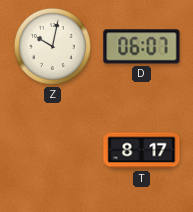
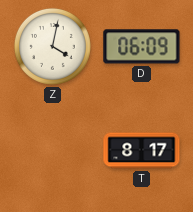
Z: 10:02 -> 4:02
D: 06:07 -> 06:09
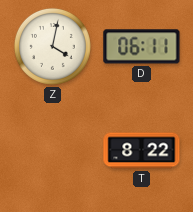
D: 06:09 -> 06:11
T: 8:17 -> 8:22
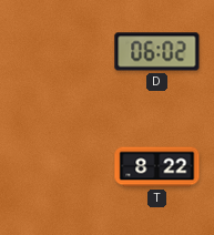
Z: 4:02 -> none
D: 06:11 -> 06:02
